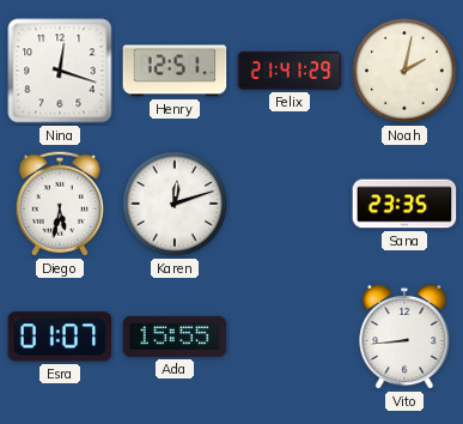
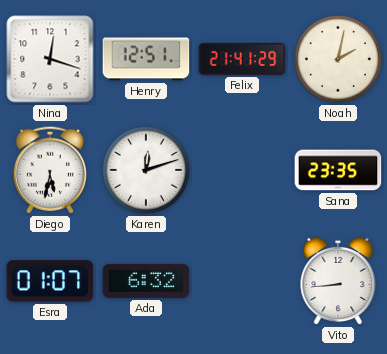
Ada: 15:55 -> 6:32
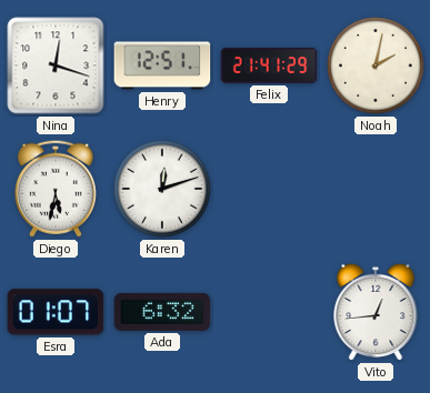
Sana: 23:35 -> none
Vito: 8:44 -> 12:44
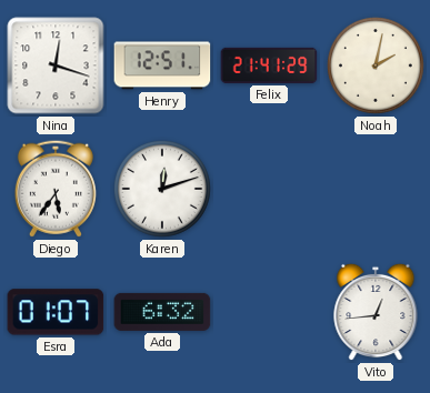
Diego: 5:32 -> 5:36
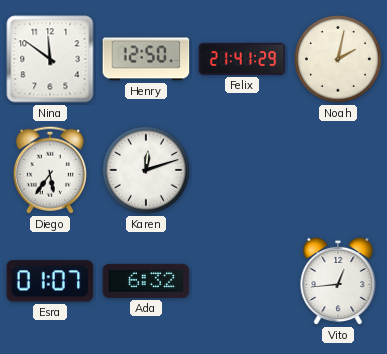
Nina: 12:18 -> 11:51
Henry: 12:51 -> 12:50
